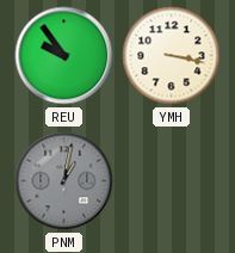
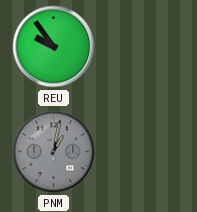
YMH: 3:17 -> none
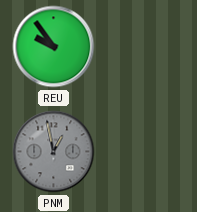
PNM: 1:02 -> 12:58
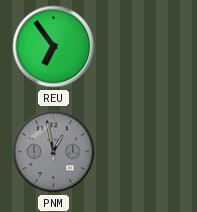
REU: 9:54 -> 6:54
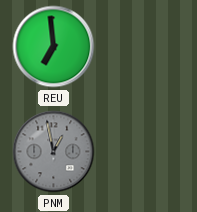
REU: 6:54 -> 6:59
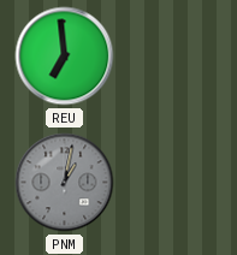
PNM: 12:58 -> 1:02
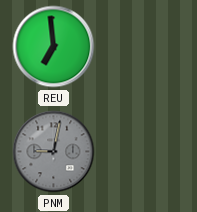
PNM: 1:02 -> 9:02
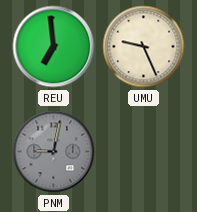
UMU: none -> 9:26
